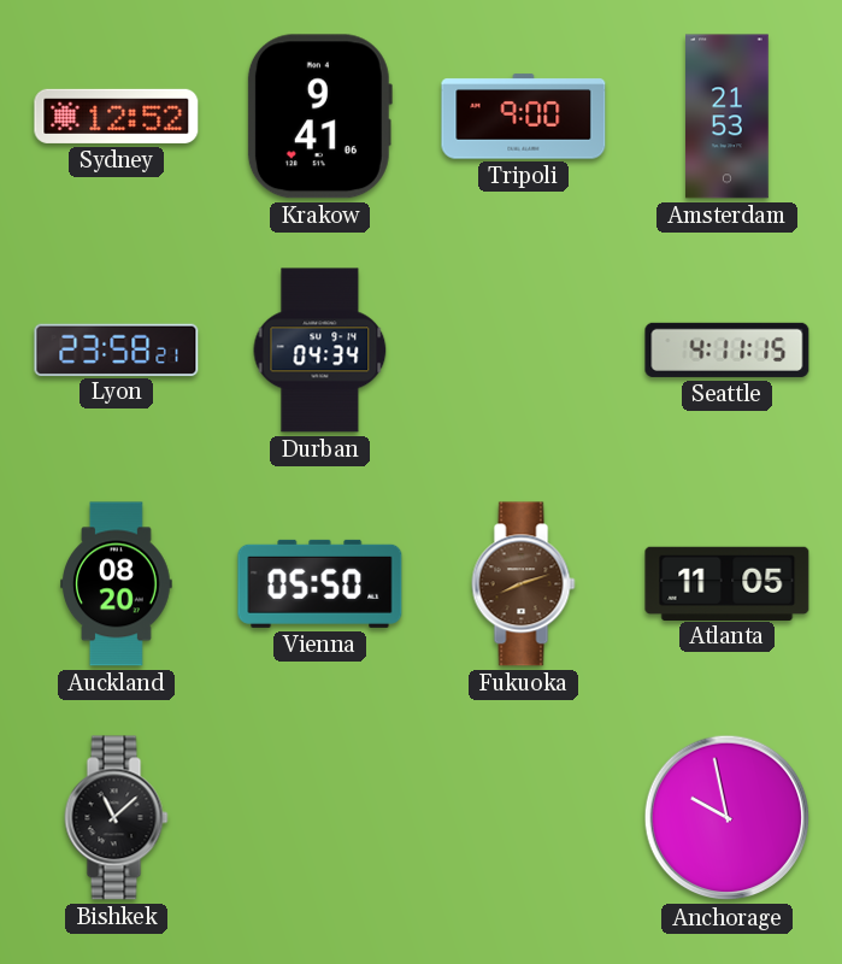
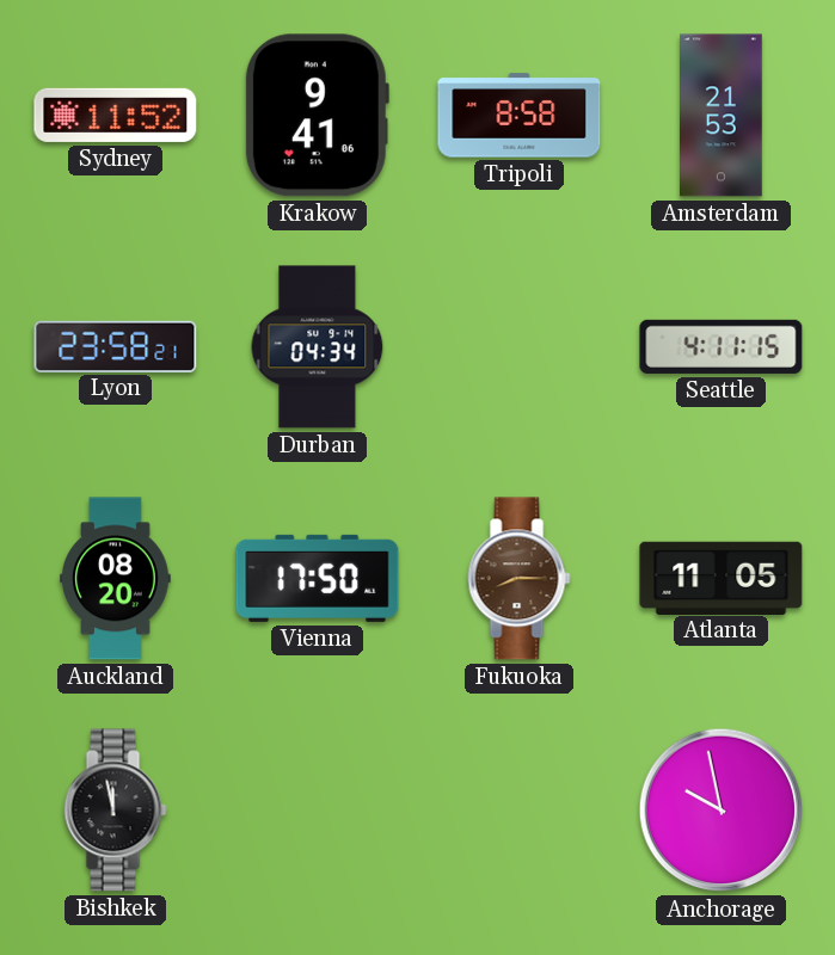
Sydney: 12:52 -> 11:52
Tripoli: 9:00 -> 8:58
Vienna: 05:50 -> 17:50
Fukuoka: 8:12 -> 8:15
Bishkek: 11:08 -> 11:58
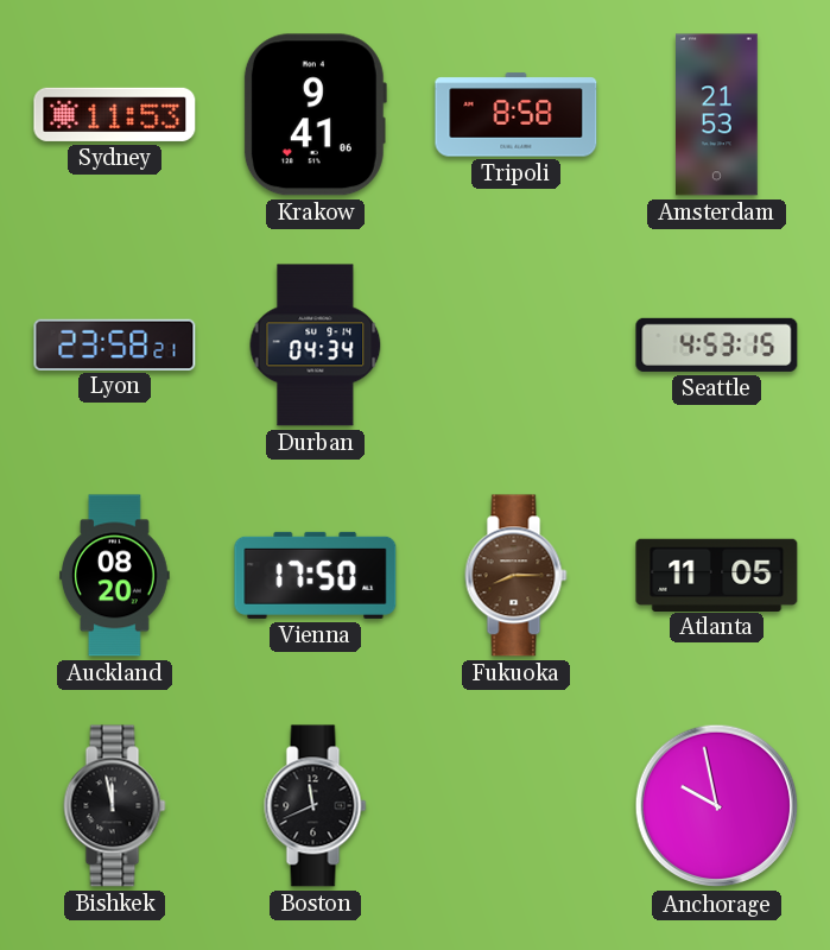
Sydney: 11:52 -> 11:53
Seattle: 4:11 -> 4:53
Boston: none -> 11:41
